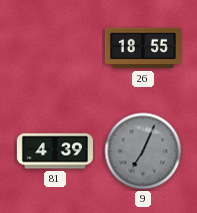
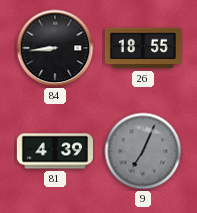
84: none -> 8:44
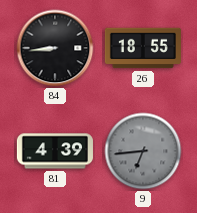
9: 7:04 -> 6:44
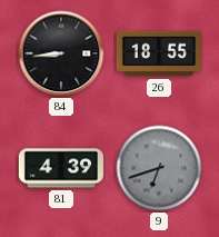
9: 6:44 -> 6:42
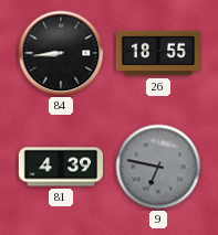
9: 6:42 -> 6:47
